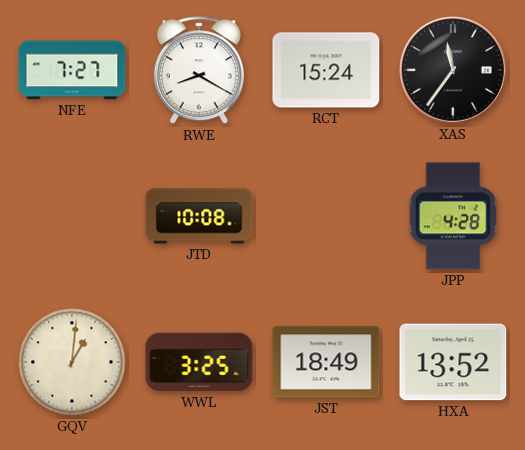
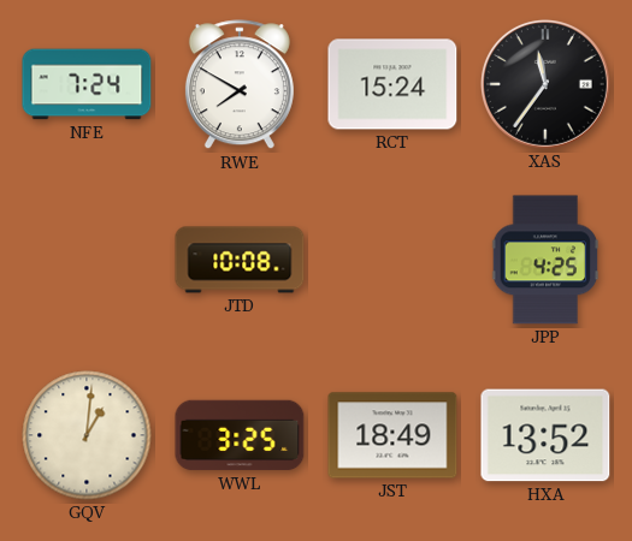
NFE: 7:27 -> 7:24
RWE: 8:20 -> 7:50
JPP: 4:28 -> 4:25
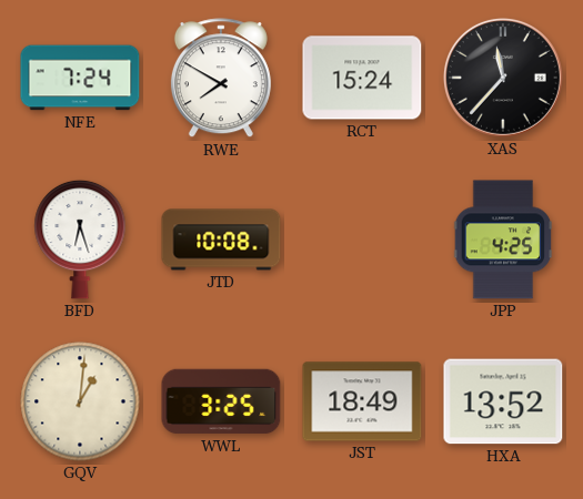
XAS: 11:36 -> 11:37
BFD: none -> 6:27
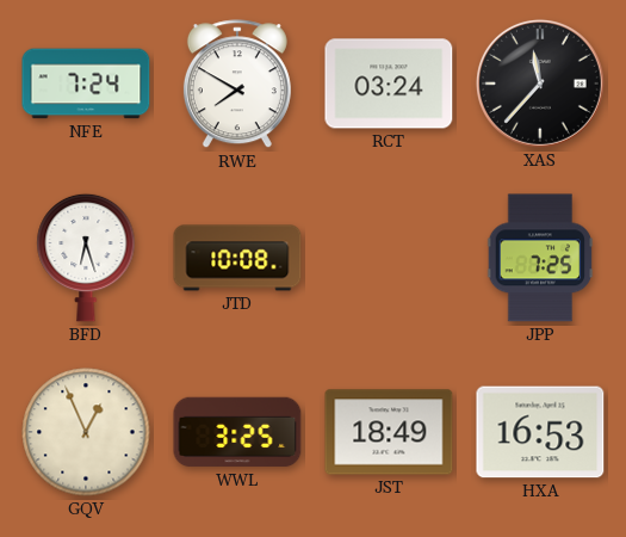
RCT: 15:24 -> 03:24
JPP: 4:25 -> 7:25
GQV: 1:01 -> 12:56
HXA: 13:52 -> 16:53
